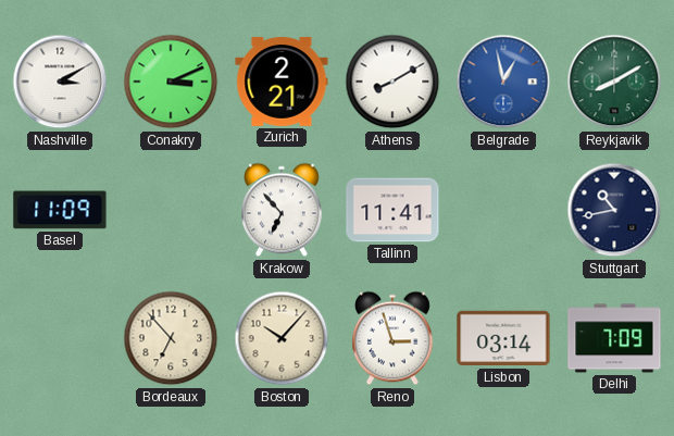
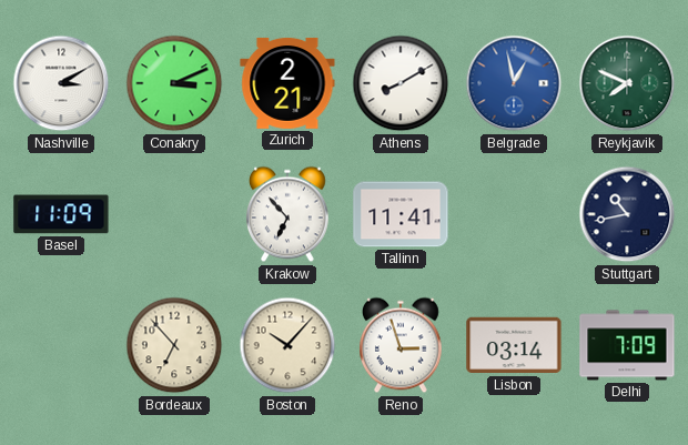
Reykjavik: 8:10 -> 7:49
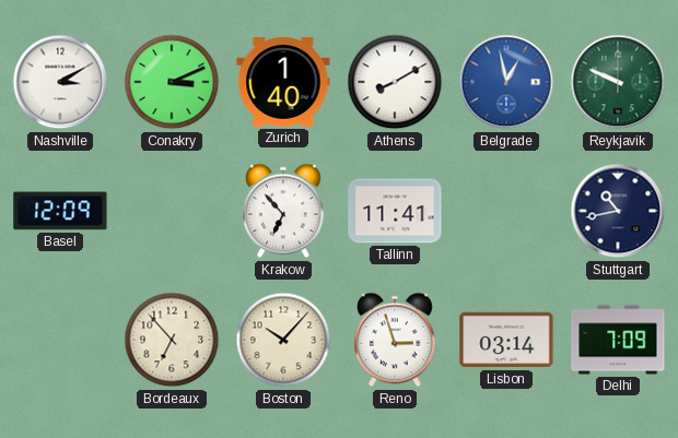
Zurich: 2:21 -> 1:40
Reykjavik: 7:49 -> 9:49
Basel: 11:09 -> 12:09
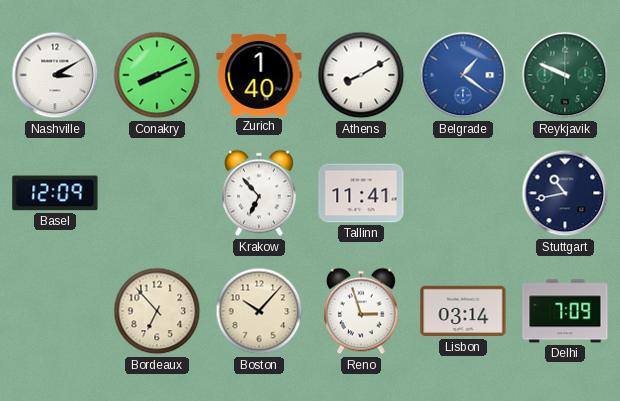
Conakry: 3:11 -> 8:11
Belgrade: 12:58 -> 1:21
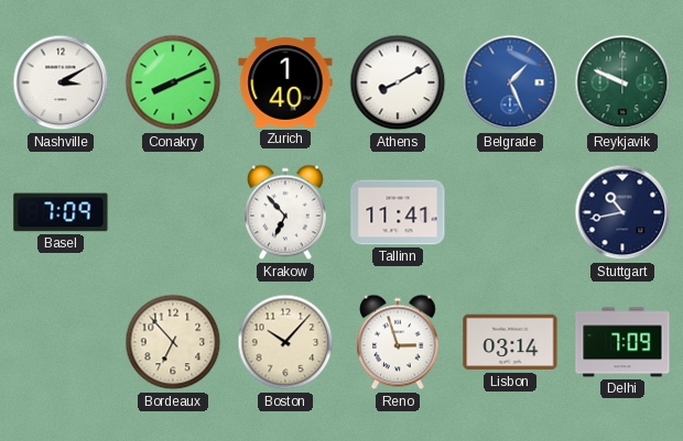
Belgrade: 1:21 -> 1:26
Basel: 12:09 -> 7:09
